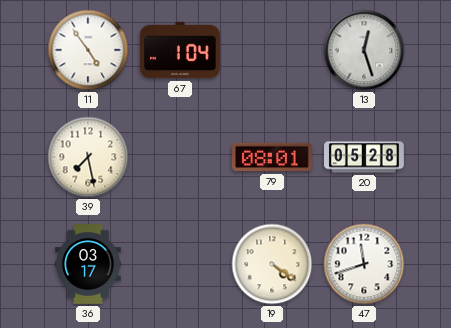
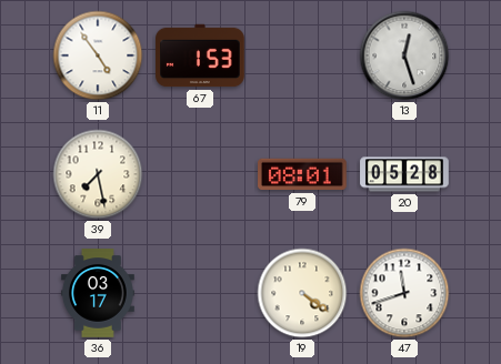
67: 1:04 -> 1:53
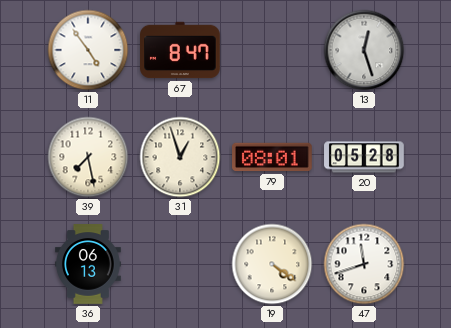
67: 1:53 -> 8:47
31: none -> 12:57
36: 03:17 -> 06:13
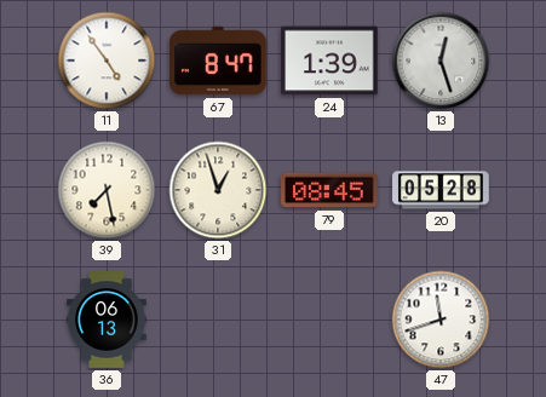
24: none -> 1:39
79: 08:01 -> 08:45
19: 4:21 -> none
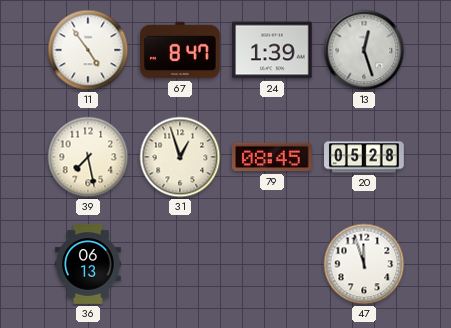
47: 11:42 -> 11:57
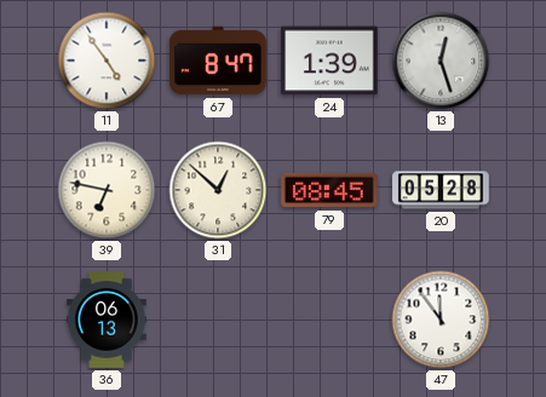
39: 7:28 -> 6:47
31: 12:57 -> 12:52
47: 11:57 -> 11:54
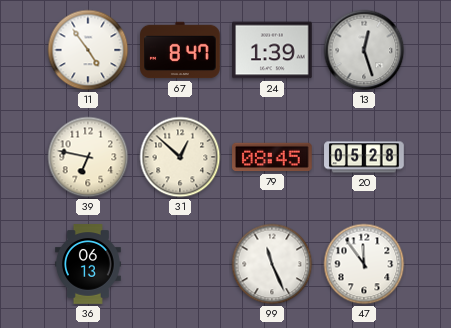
99: none -> 11:26
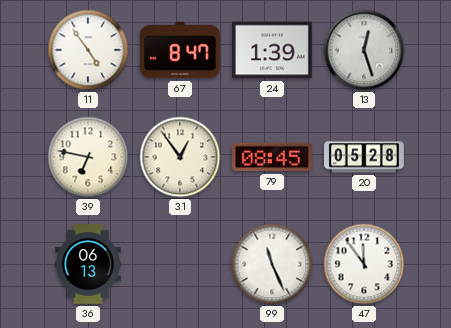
31: 12:52 -> 12:54
